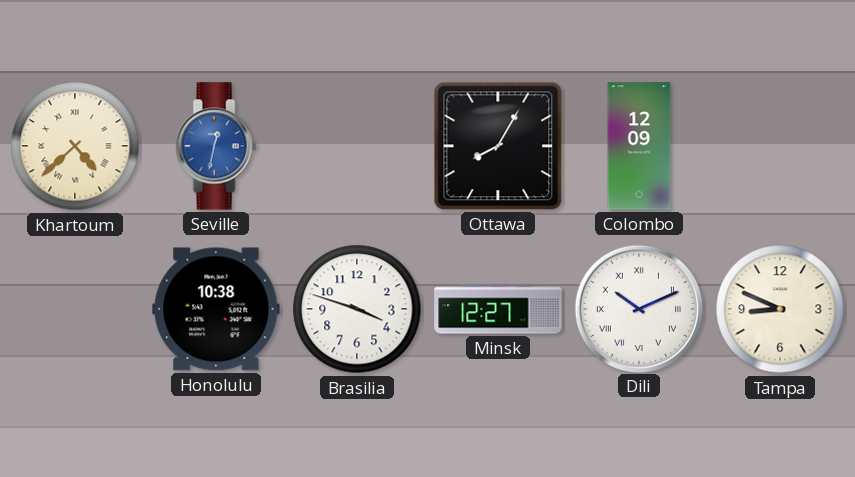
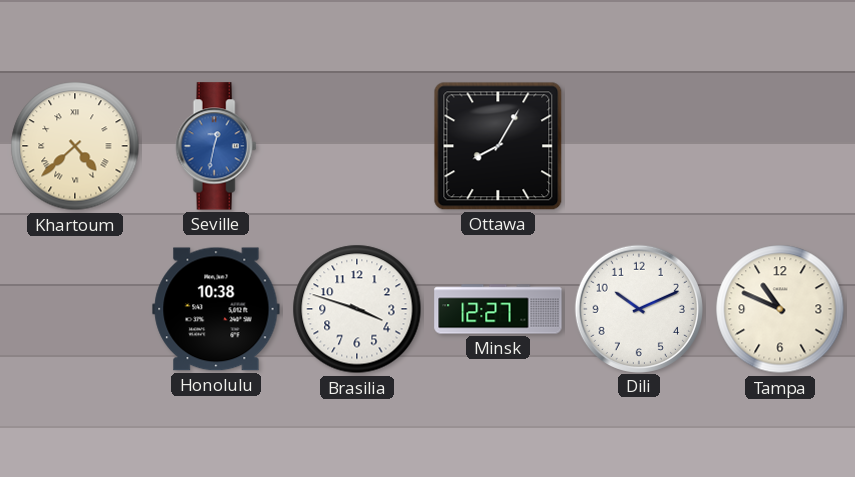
Colombo: 12:09 -> none
Dili numerals: Roman -> Arabic
Tampa: 8:49 -> 10:49
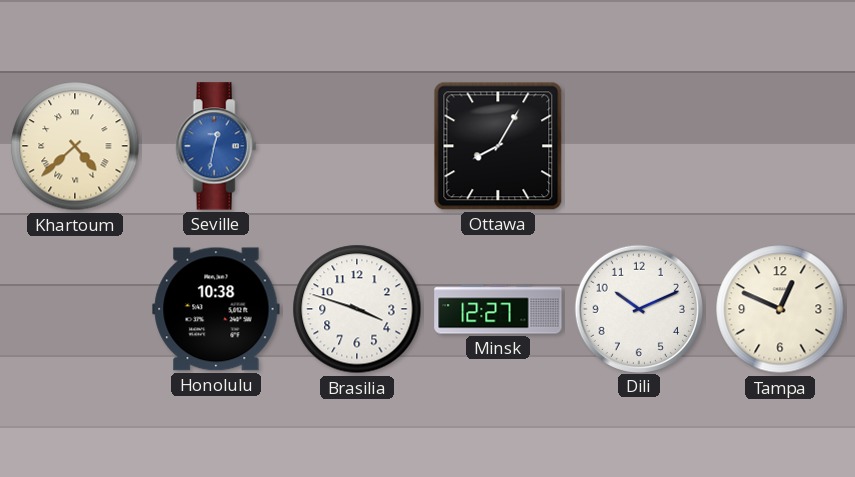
Tampa: 10:49 -> 12:49
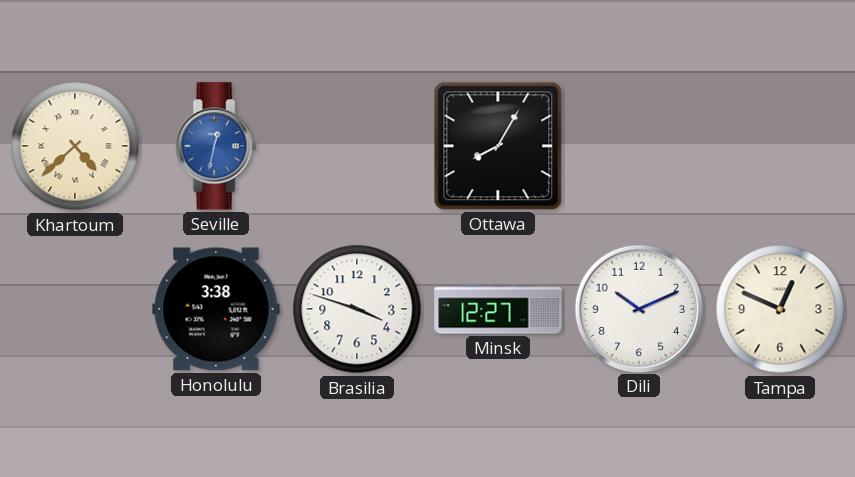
Honolulu: 10:38 -> 3:38
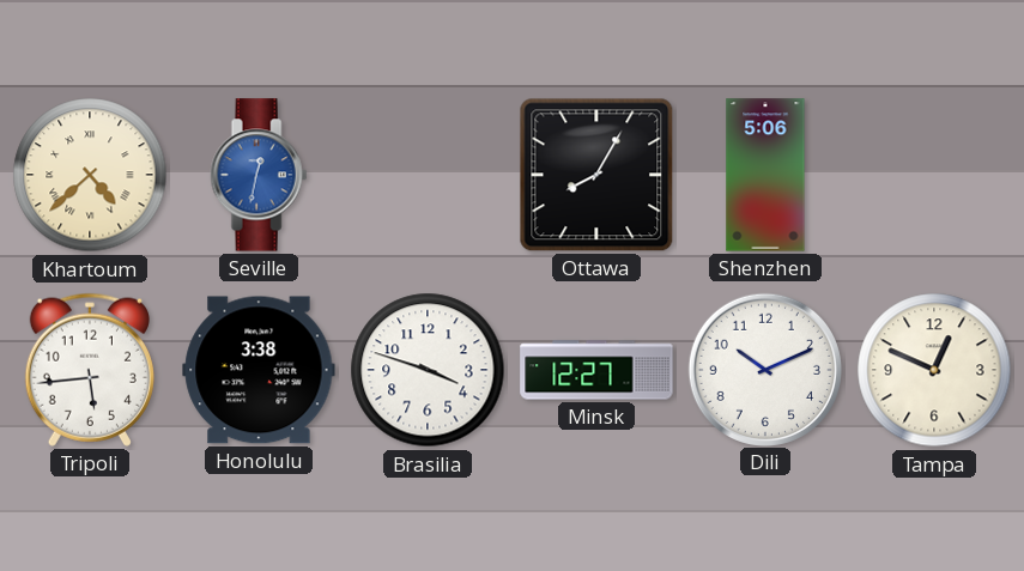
Shenzhen: none -> 5:06
Tripoli: none -> 5:44
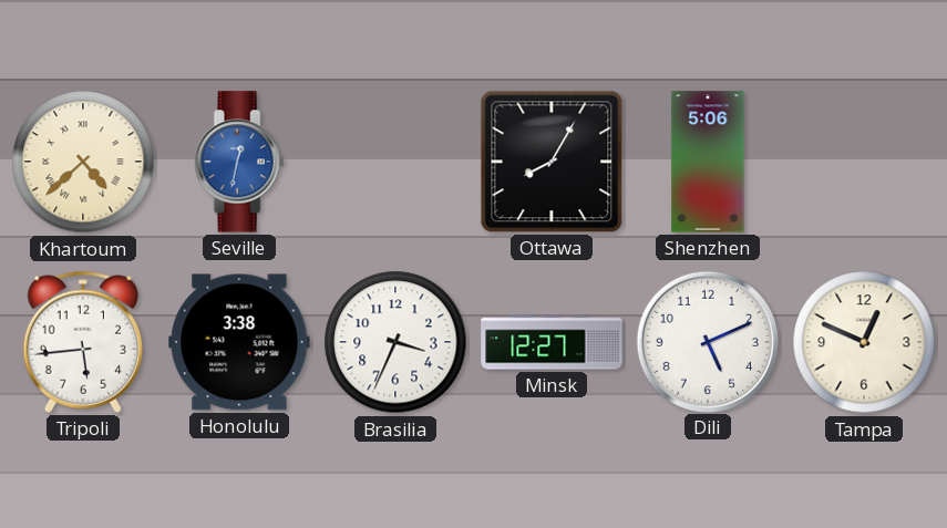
Brasilia: 3:48 -> 3:34
Dili: 10:11 -> 5:11
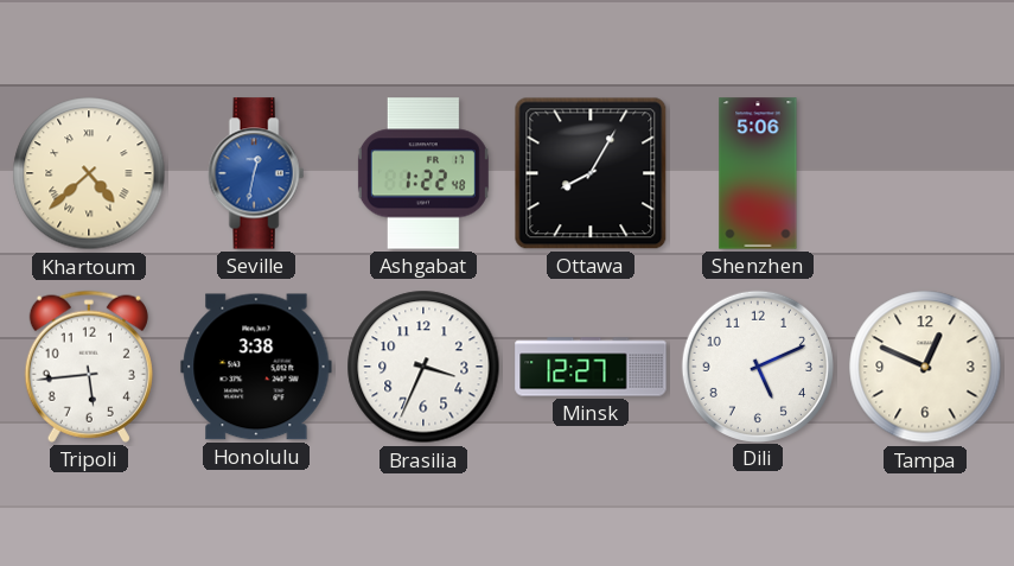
Ashgabat: none -> 1:22
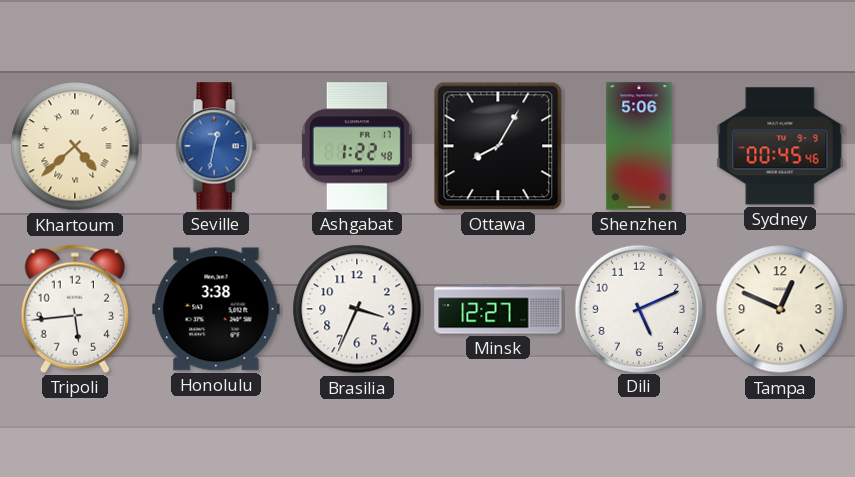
Sydney: none -> 00:45
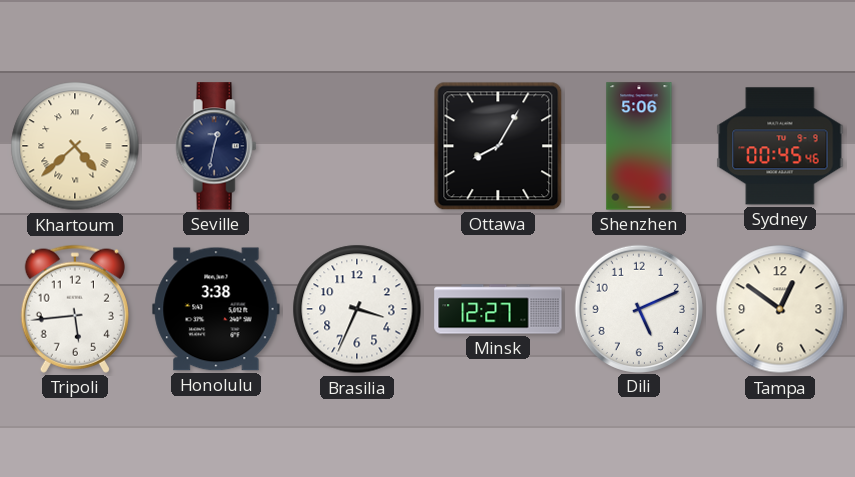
Seville dial: blue -> navy
Ashgabat: 1:22 -> none
Tampa: 12:49 -> 12:51
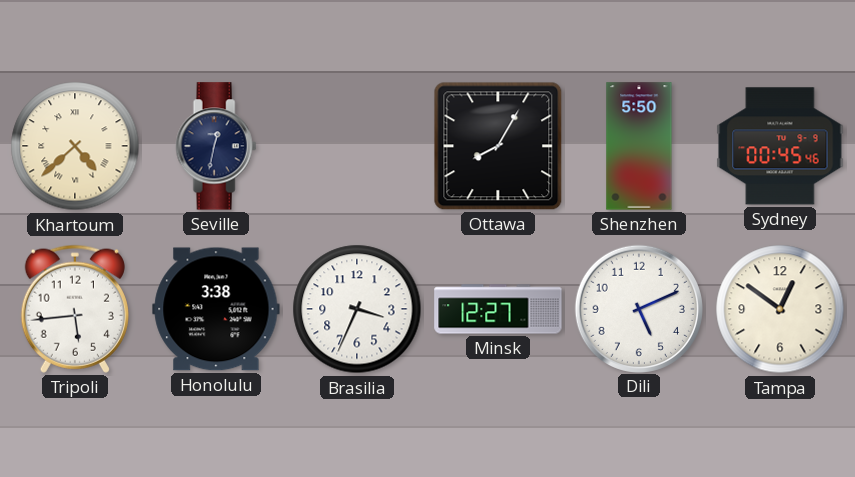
Shenzhen: 5:06 -> 5:50
